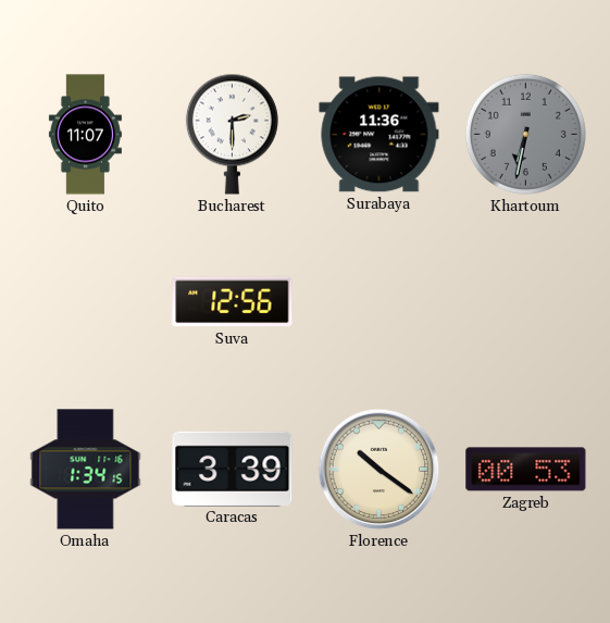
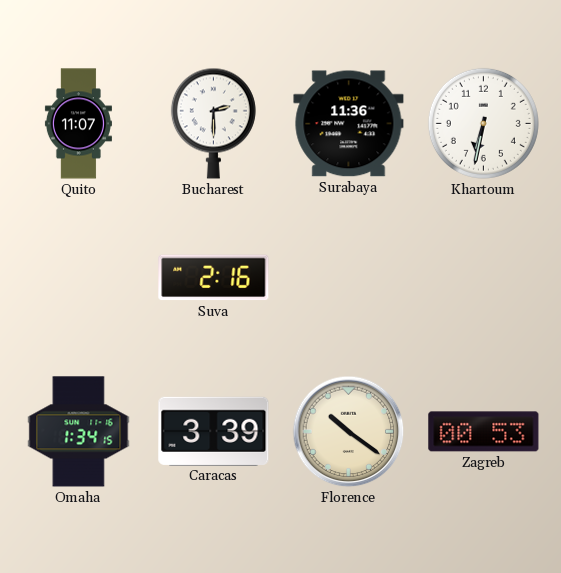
Khartoum dial: grey -> white
Suva: 12:56 -> 2:16
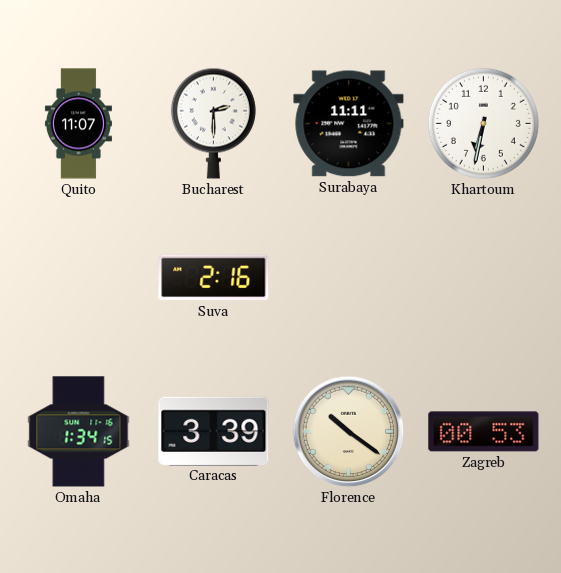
Surabaya: 11:36 -> 11:11
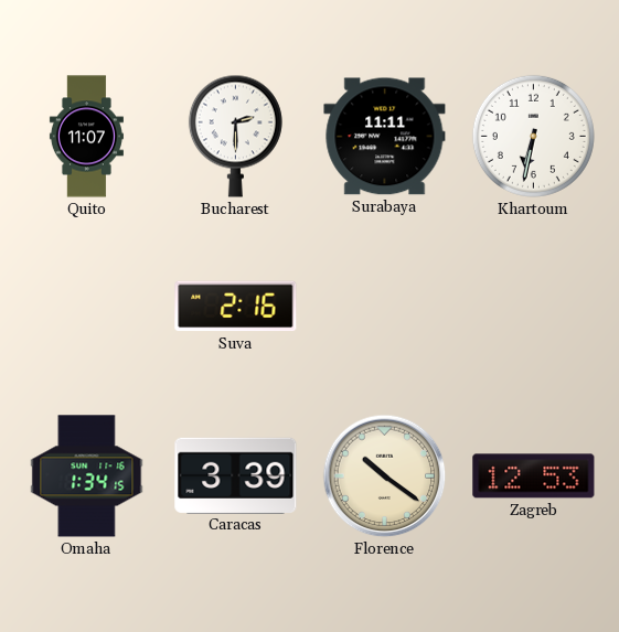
Zagreb: 00:53 -> 12:53
